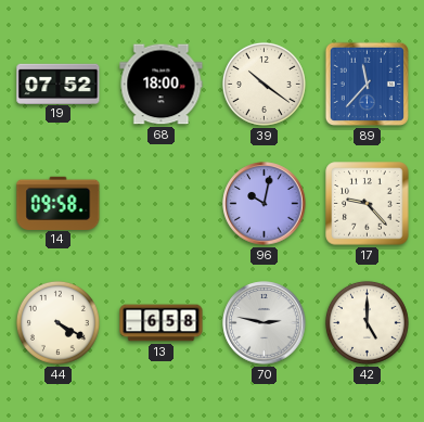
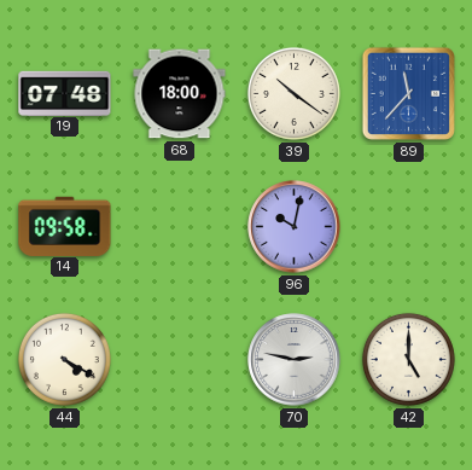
19: 07:52 -> 07:48
17: 9:23 -> none
13: 6:58 -> none
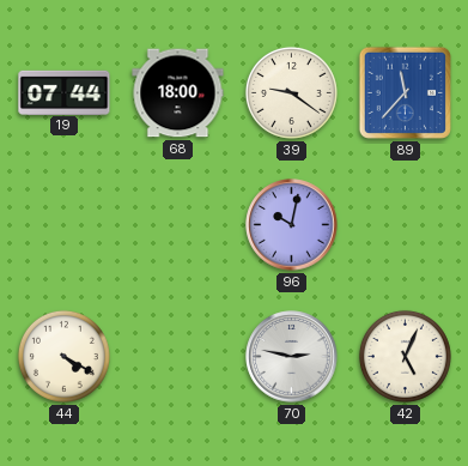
19: 07:48 -> 07:44
39: 10:21 -> 9:21
14: 09:58 -> none
42: 5:00 -> 5:04
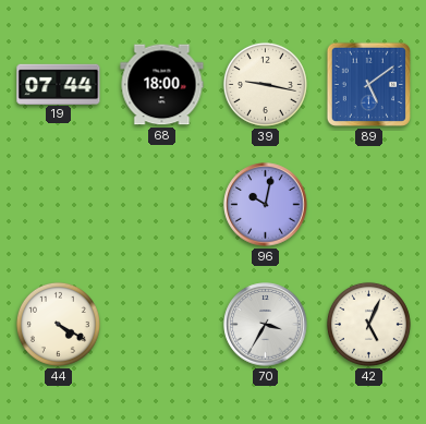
39: 9:21 -> 9:17
89: 11:37 -> 5:09
70: 2:47 -> 3:35
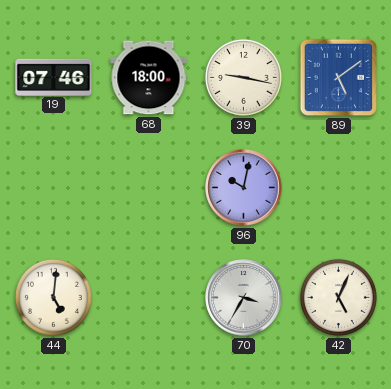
19: 07:44 -> 07:46
44: 4:20 -> 5:01
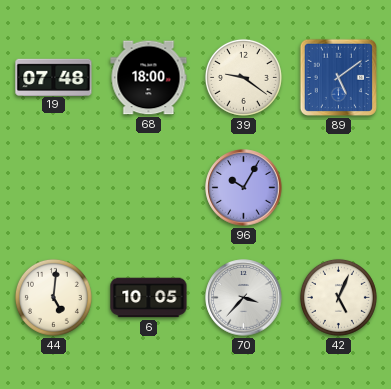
19: 07:46 -> 07:48
39: 9:17 -> 9:21
96: 10:02 -> 10:05
6: none -> 10:05
70: 3:35 -> 3:37
